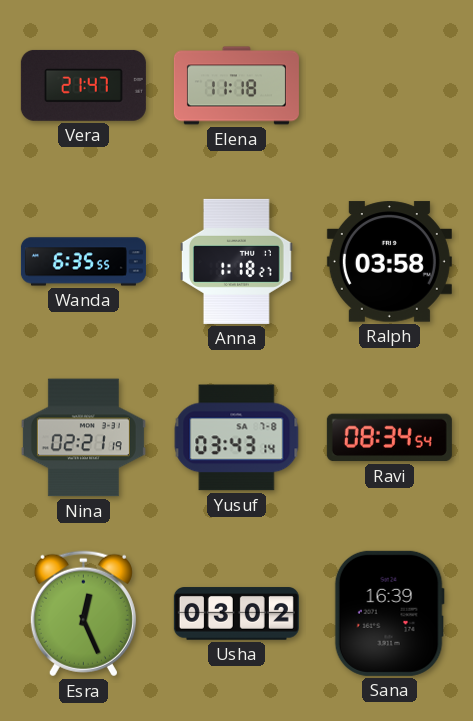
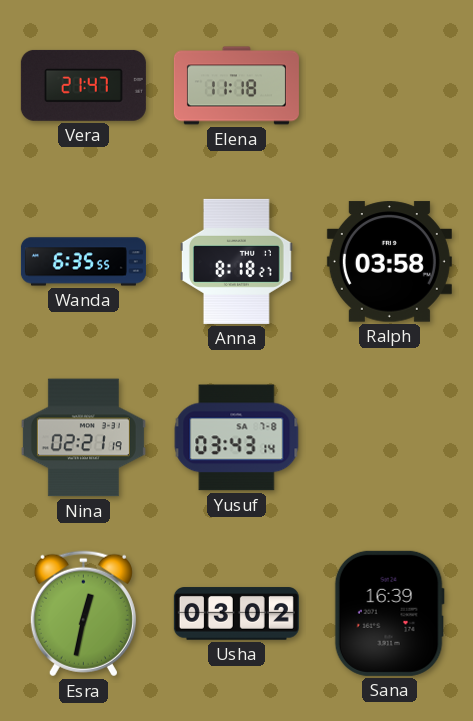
Anna: 1:18 -> 8:18
Ravi: 08:34 -> none
Esra: 12:26 -> 12:32
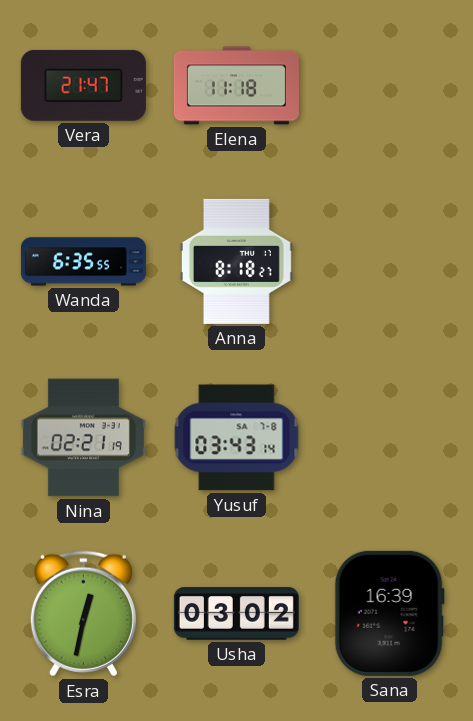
Ralph: 03:58 -> none
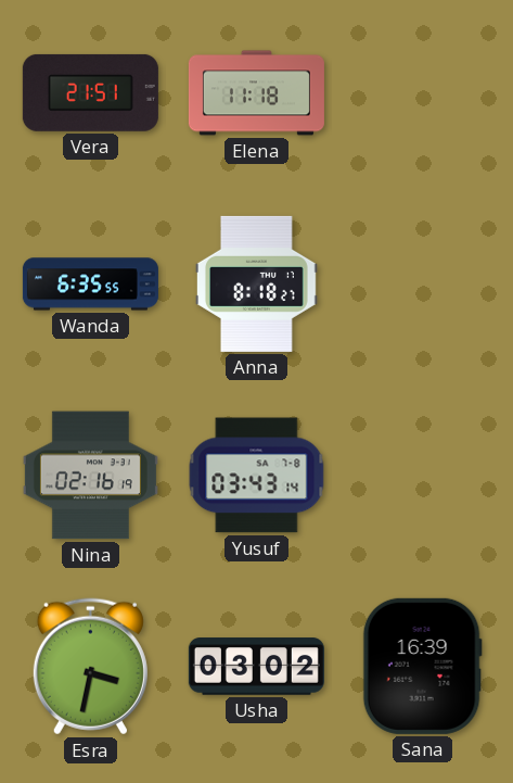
Vera: 21:47 -> 21:51
Nina: 02:21 -> 02:16
Esra: 12:32 -> 3:32
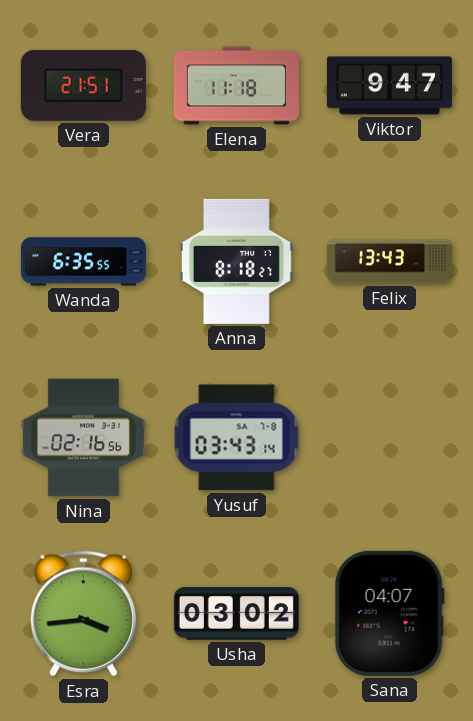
Viktor: none -> 9:47
Felix: none -> 13:43
Nina: 02:16:19 -> 02:16:56
Esra: 3:32 -> 3:44
Sana: 16:39 -> 04:07
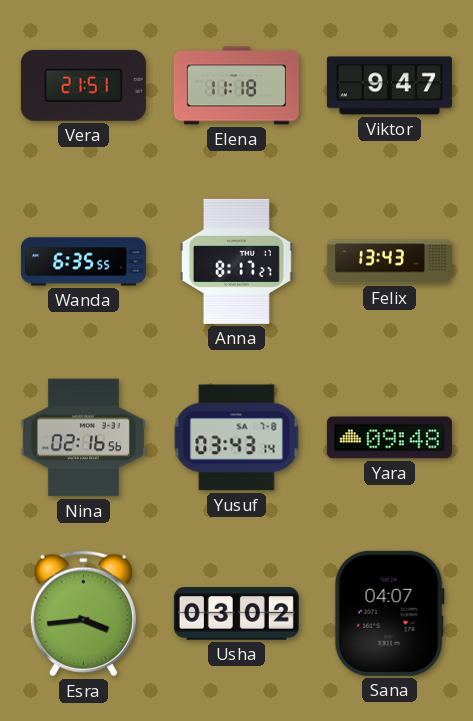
Anna: 8:18 -> 8:17
Yara: none -> 09:48
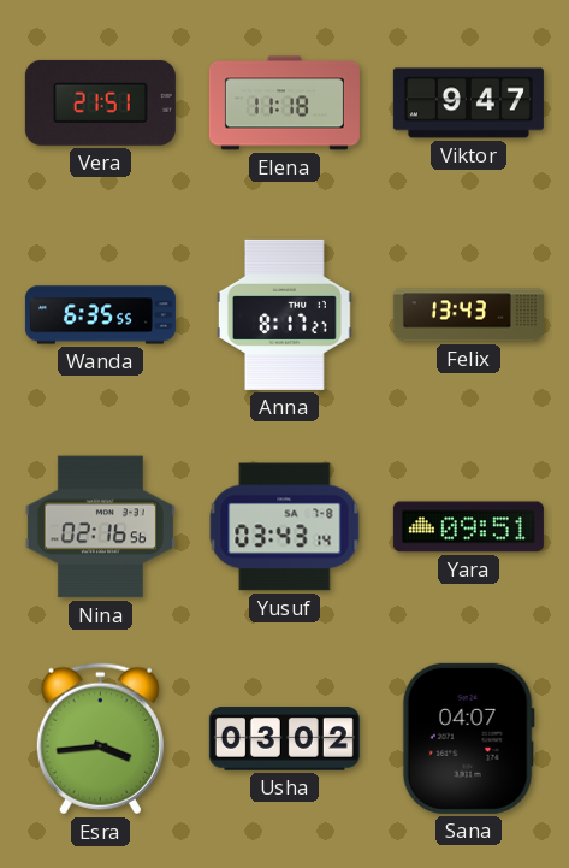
Yara: 09:48 -> 09:51
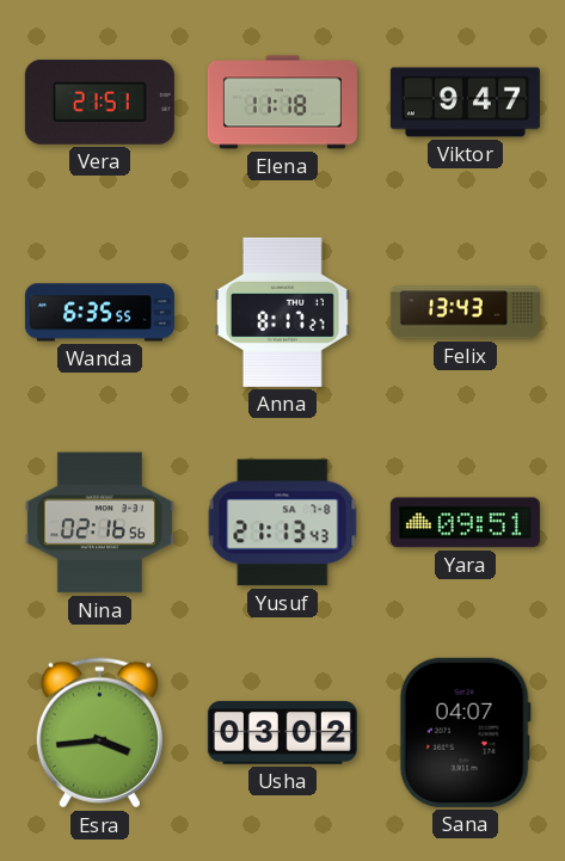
Yusuf: 03:43 -> 21:13
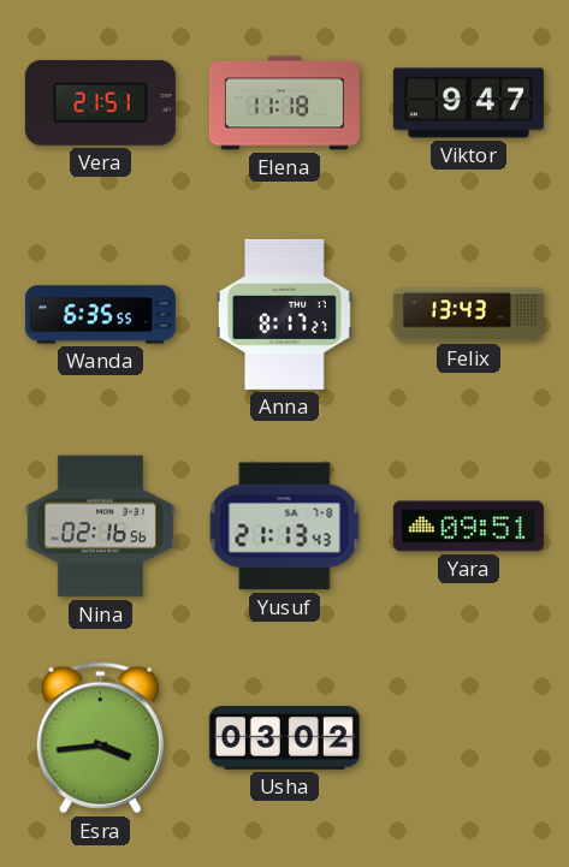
Sana: 04:07 -> none
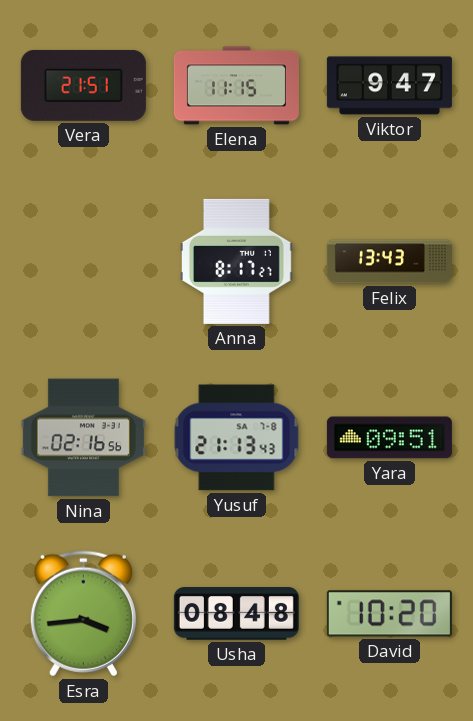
Elena: 11:18 -> 11:15
Wanda: 6:35 -> none
Usha: 03:02 -> 08:48
David: none -> 10:20
